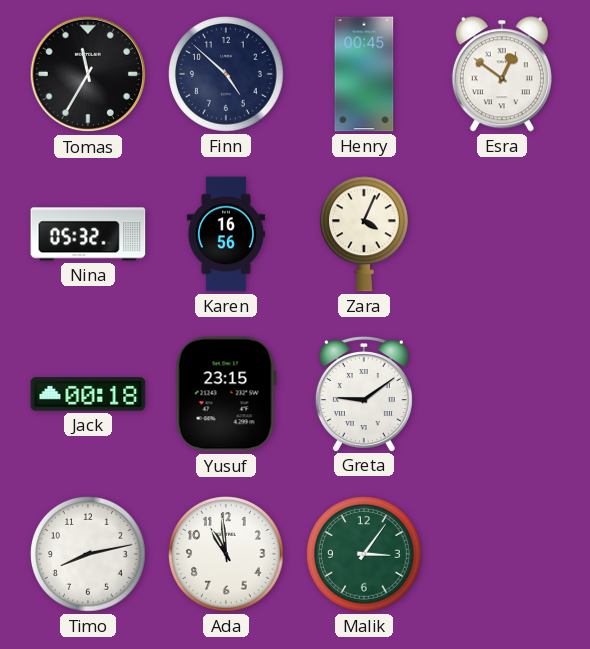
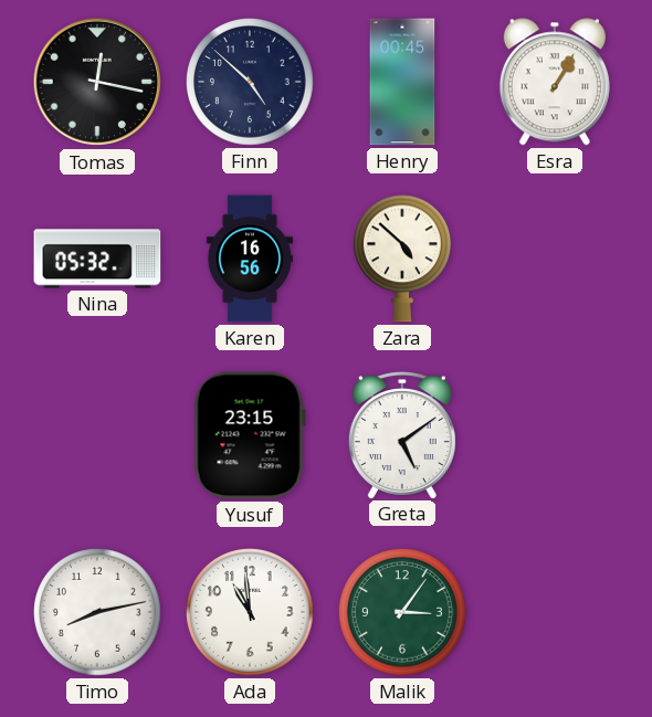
Tomas: 11:35 -> 12:17
Esra: 12:51 -> 1:05
Zara: 4:04 -> 4:52
Jack: 00:18 -> none
Greta: 9:09 -> 5:09
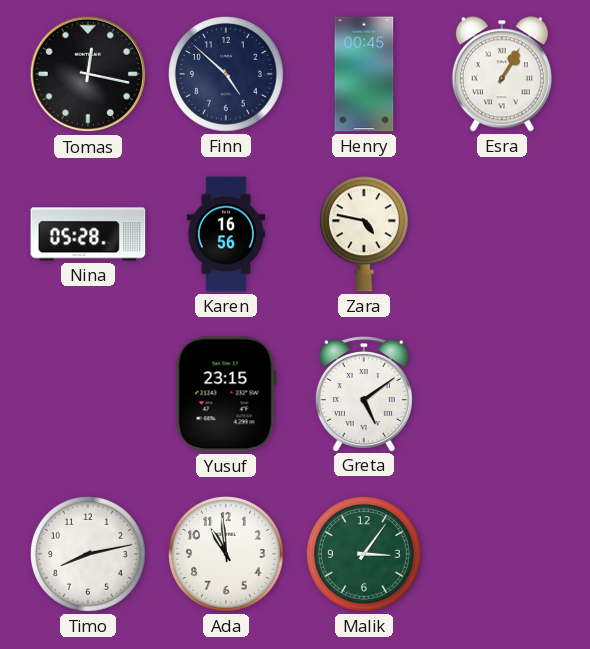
Nina: 05:32 -> 05:28
Zara: 4:52 -> 4:47
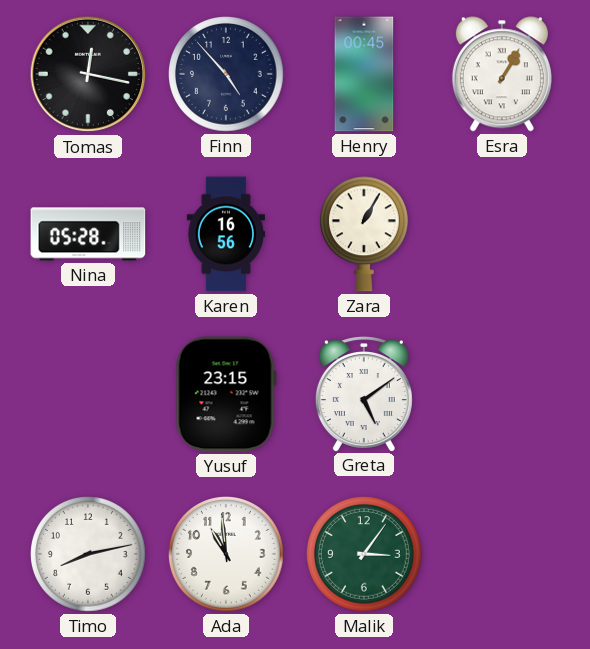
Finn: 4:52 -> 4:53
Zara: 4:47 -> 1:05
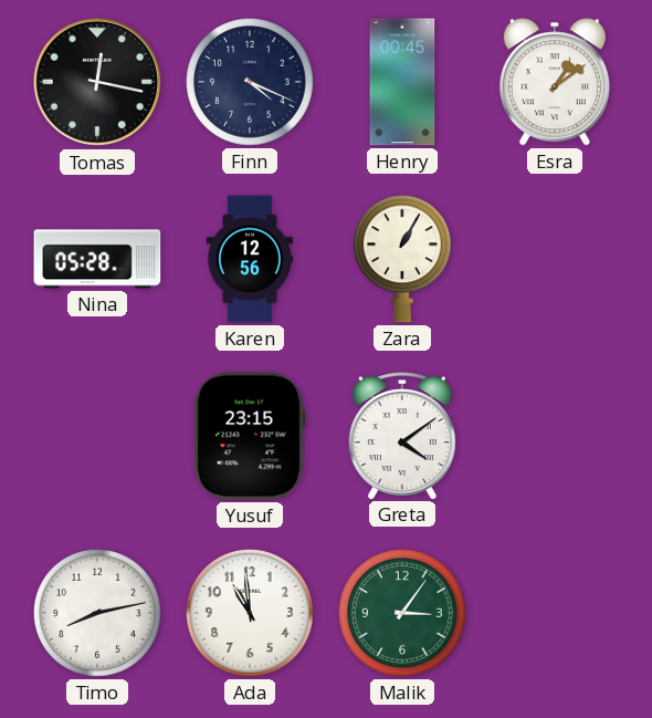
Finn: 4:53 -> 4:19
Esra: 1:05 -> 1:09
Karen: 16:56 -> 12:56
Greta: 5:09 -> 4:09
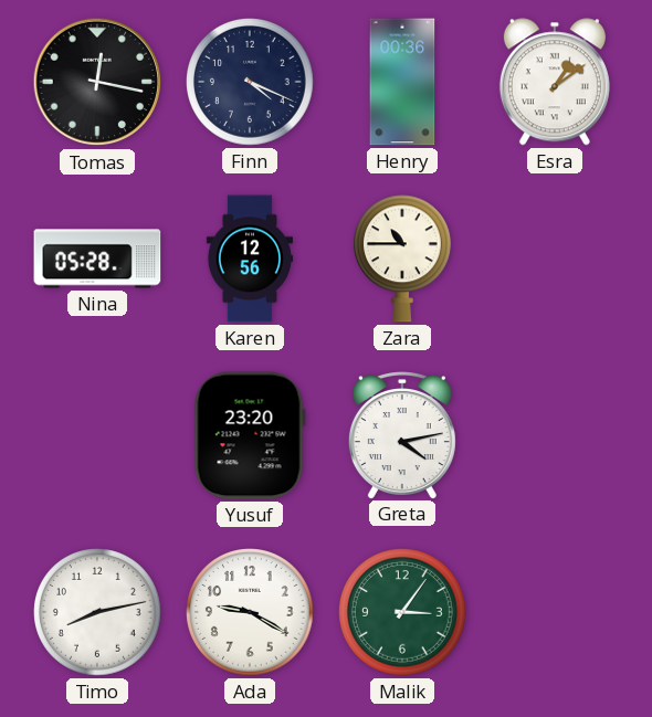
Henry: 00:45 -> 00:36
Zara: 1:05 -> 10:45
Yusuf: 23:15 -> 23:20
Greta: 4:09 -> 4:13
Ada: 10:59 -> 9:20
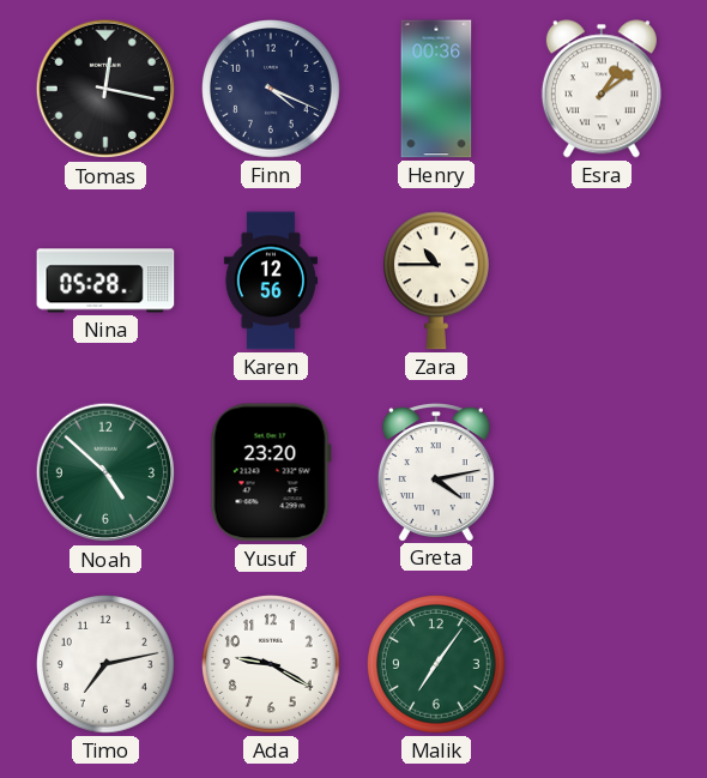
Noah: none -> 4:52
Timo: 8:13 -> 7:13
Malik: 3:06 -> 7:06
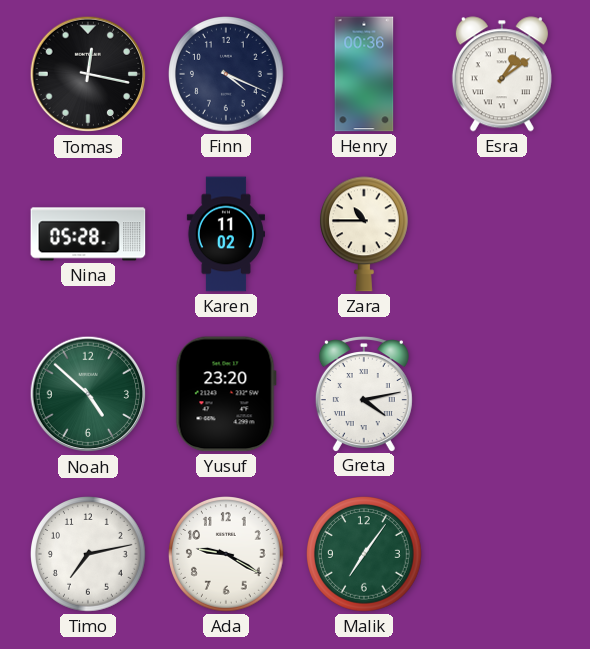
Karen: 12:56 -> 11:02
